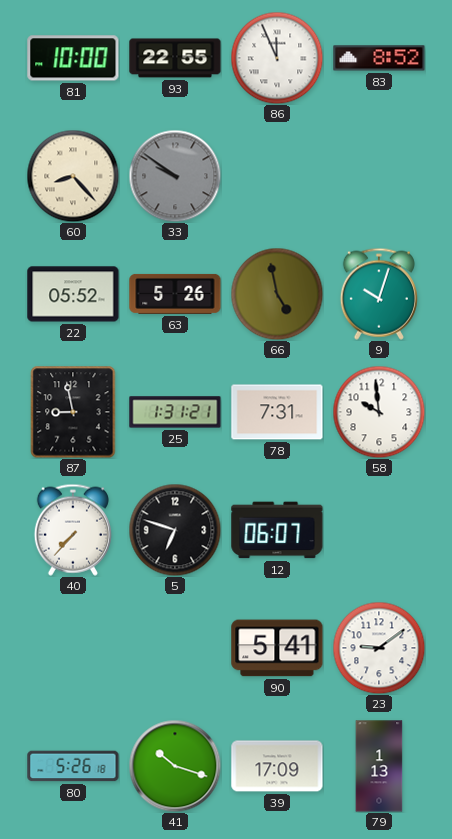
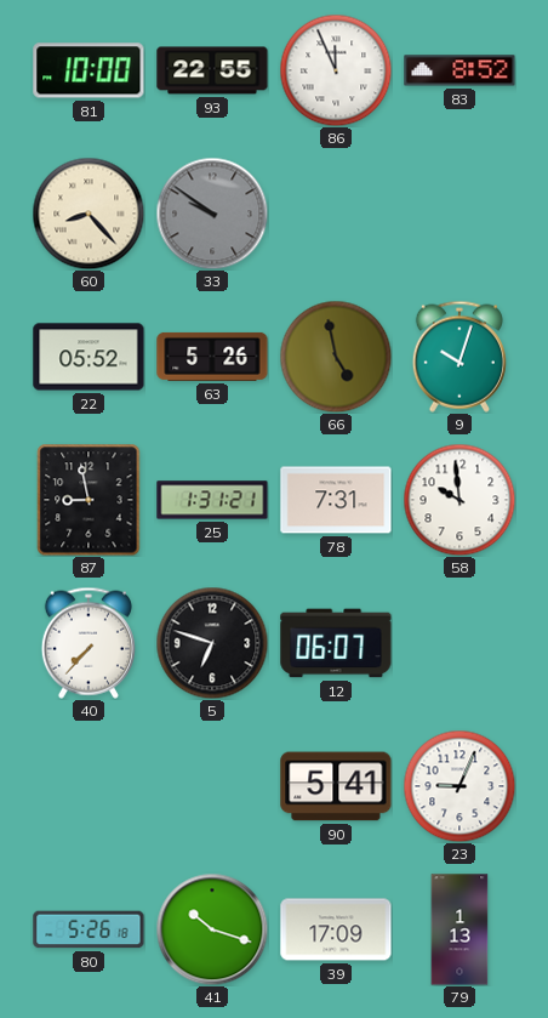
23: 9:09 -> 9:04
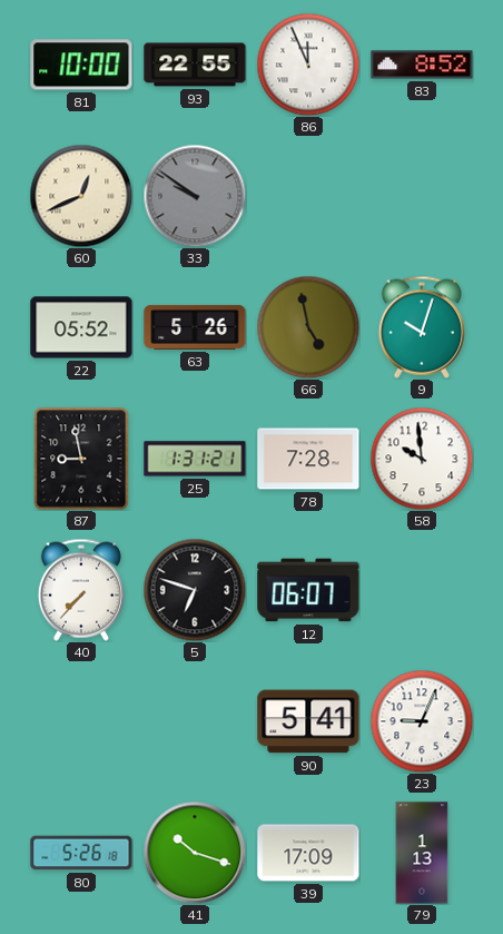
60: 8:23 -> 12:41
78: 7:31 -> 7:28
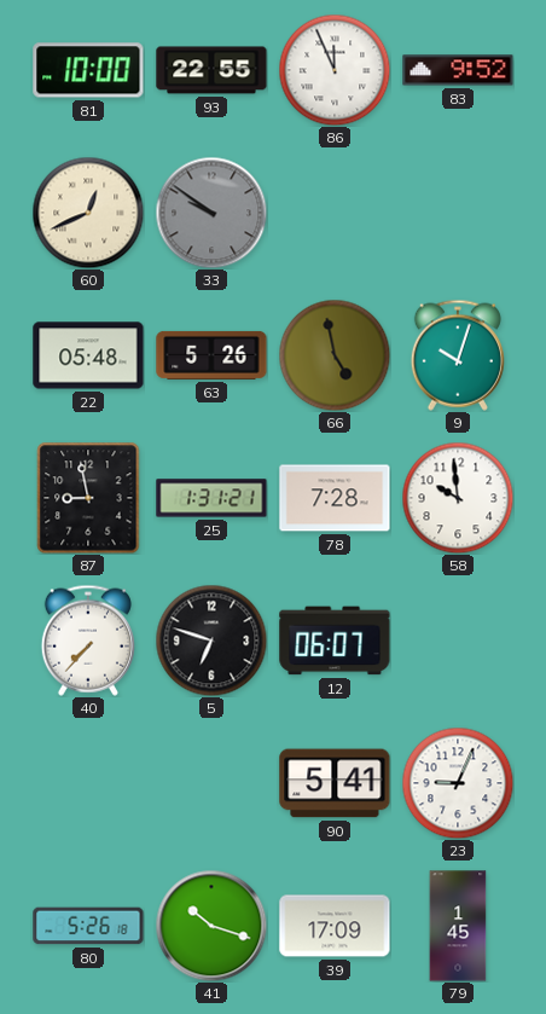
83: 8:52 -> 9:52
22: 05:52 -> 05:48
79: 1:13 -> 1:45
